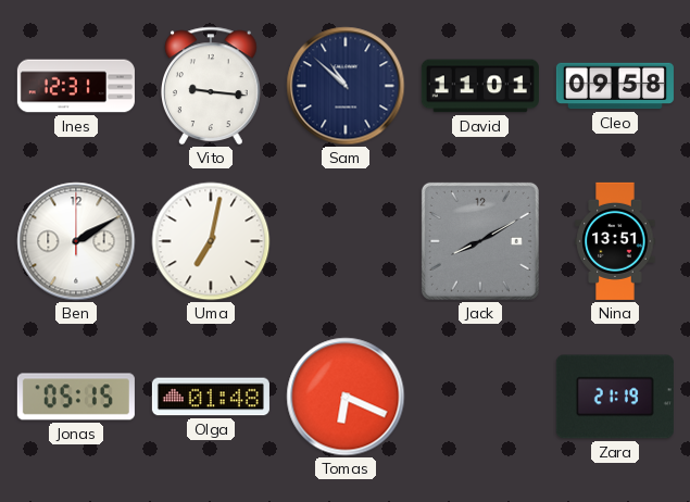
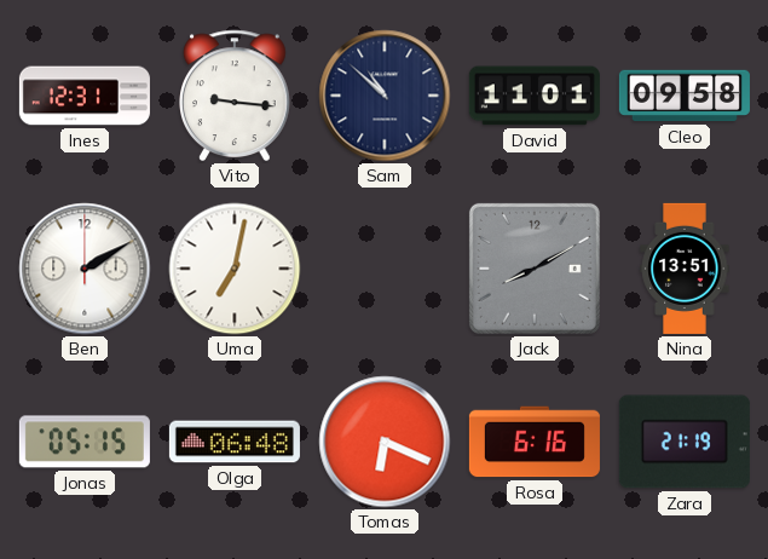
Olga: 01:48 -> 06:48
Rosa: none -> 6:16
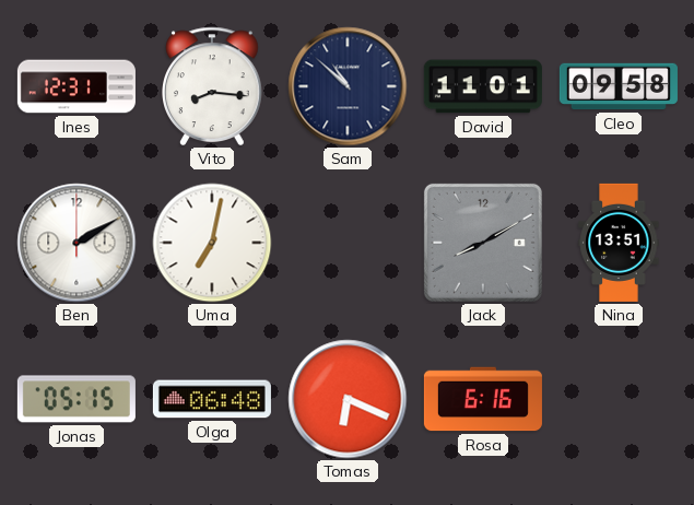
Vito: 9:16 -> 8:16
Zara: 21:19 -> none
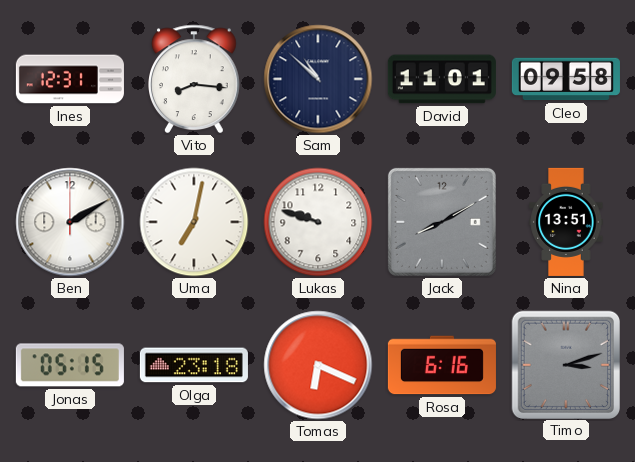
Lukas: none -> 9:48
Olga: 06:48 -> 23:18
Timo: none -> 3:12
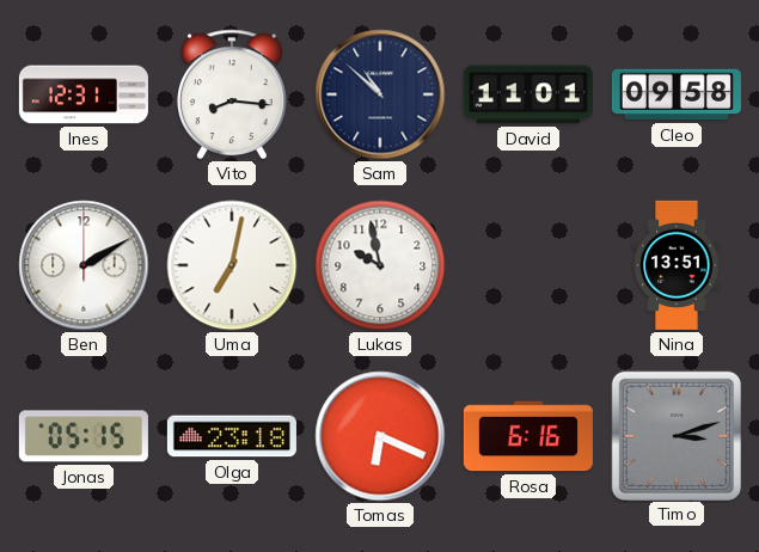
Lukas: 9:48 -> 9:58
Jack: 8:10 -> none
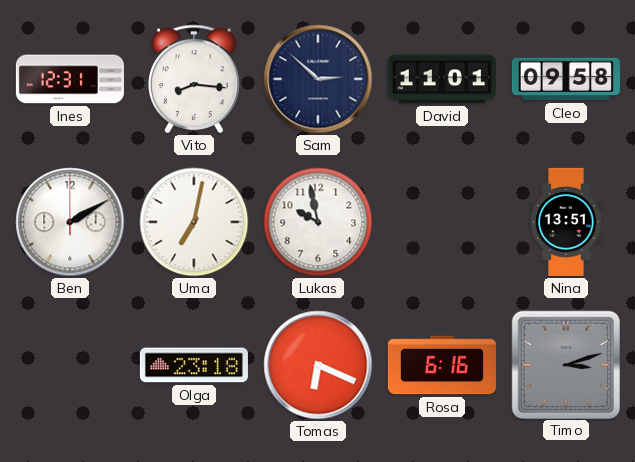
Sam: 10:52 -> 2:52
Jonas: 05:15 -> none
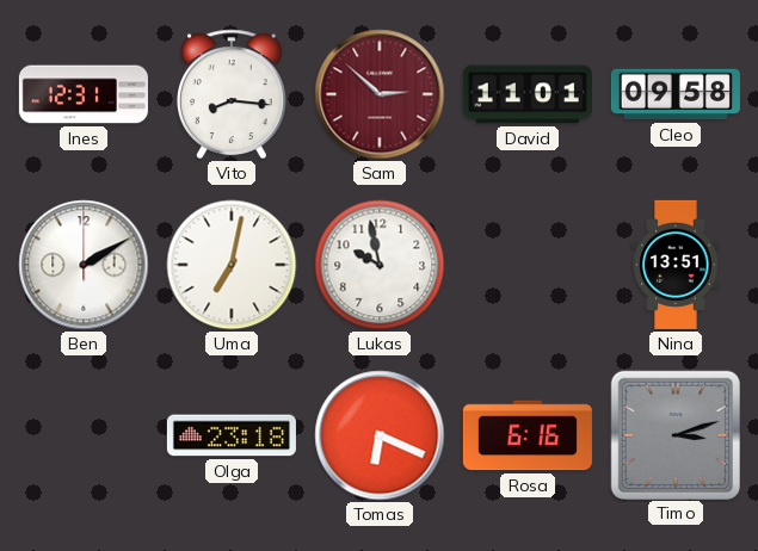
Sam dial: navy -> burgundy
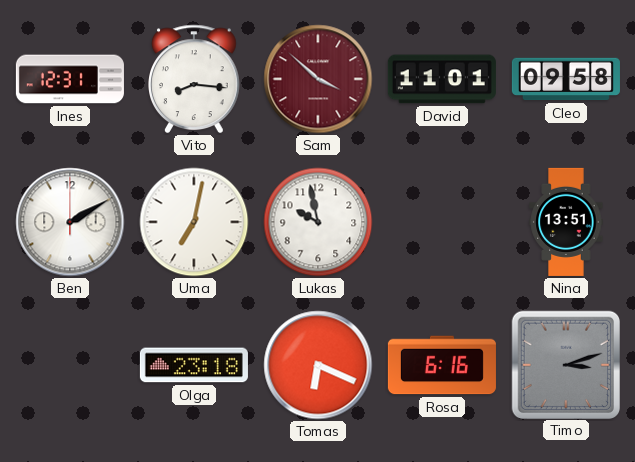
Sam: 2:52 -> 3:52
